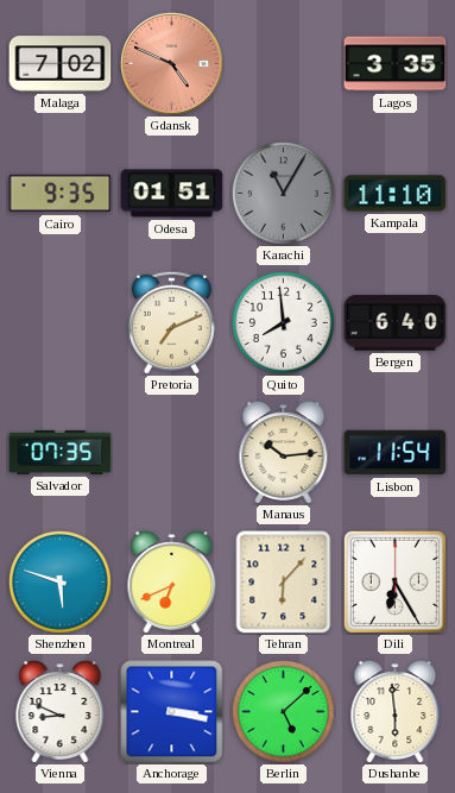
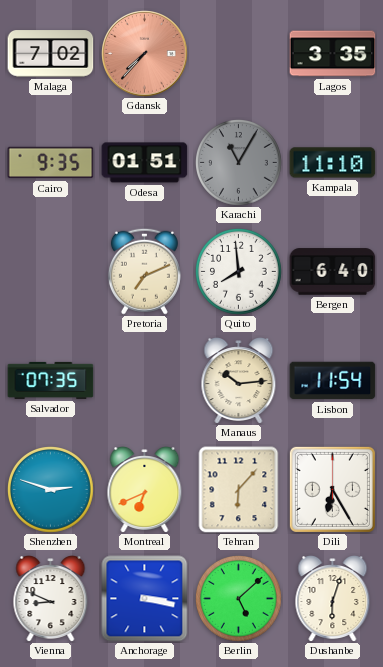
Gdansk: 4:49 -> 7:37
Shenzhen: 5:48 -> 2:48
Dushanbe: 5:59 -> 6:03
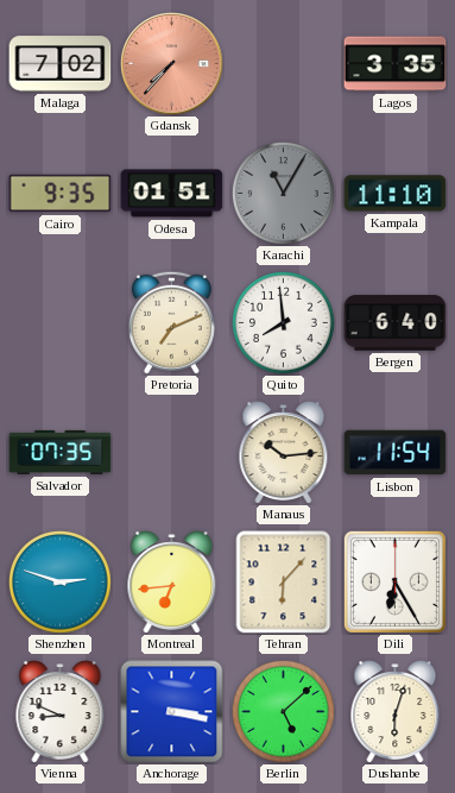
Montreal: 6:41 -> 6:44
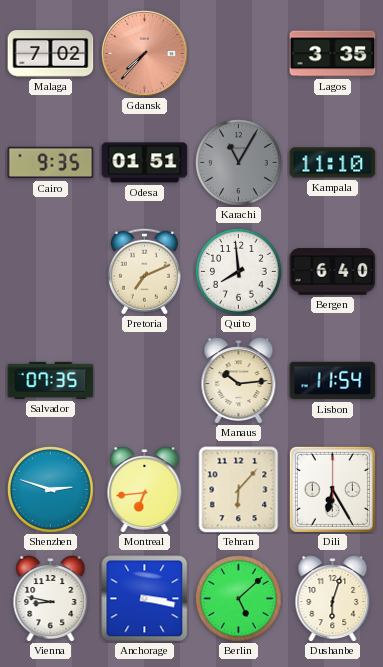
Vienna: 8:49 -> 8:47
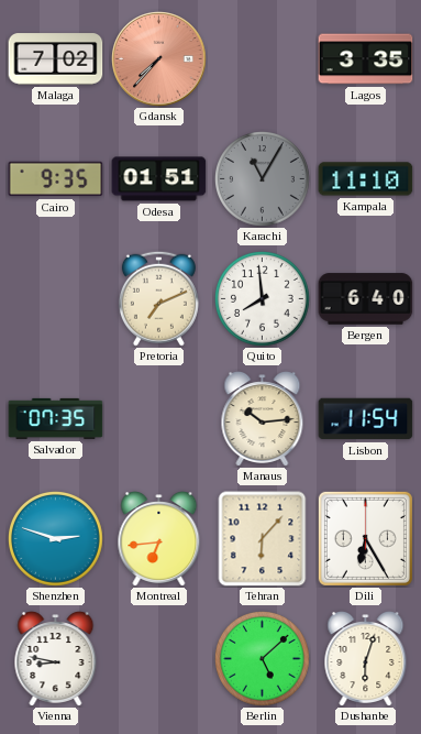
Anchorage: 3:17 -> none
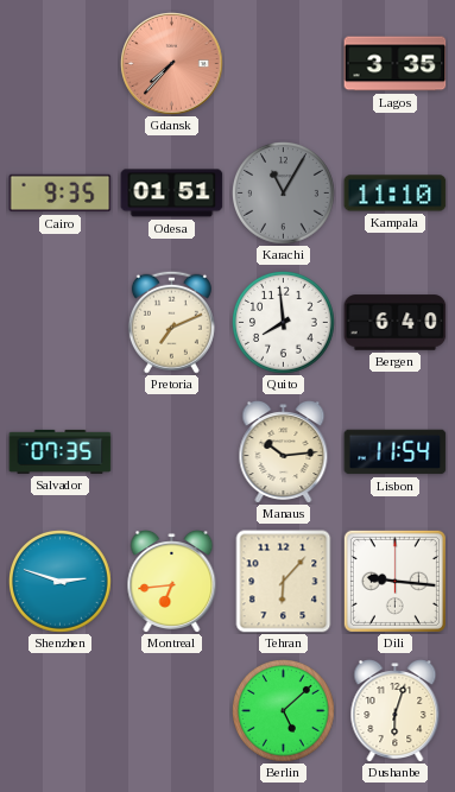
Malaga: 7:02 -> none
Dili: 6:25 -> 9:16
Vienna: 8:47 -> none
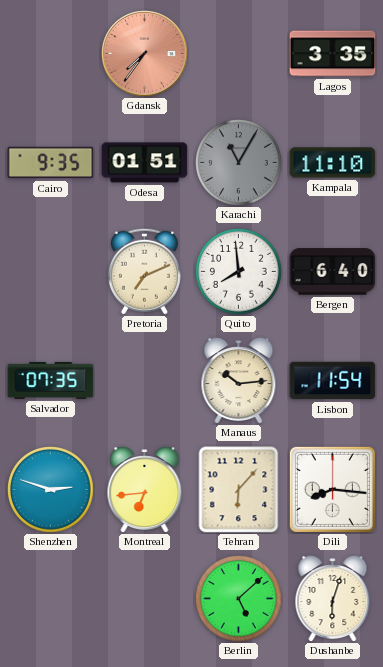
Gdansk: 7:37 -> 7:36
Dili: 9:16 -> 8:16
